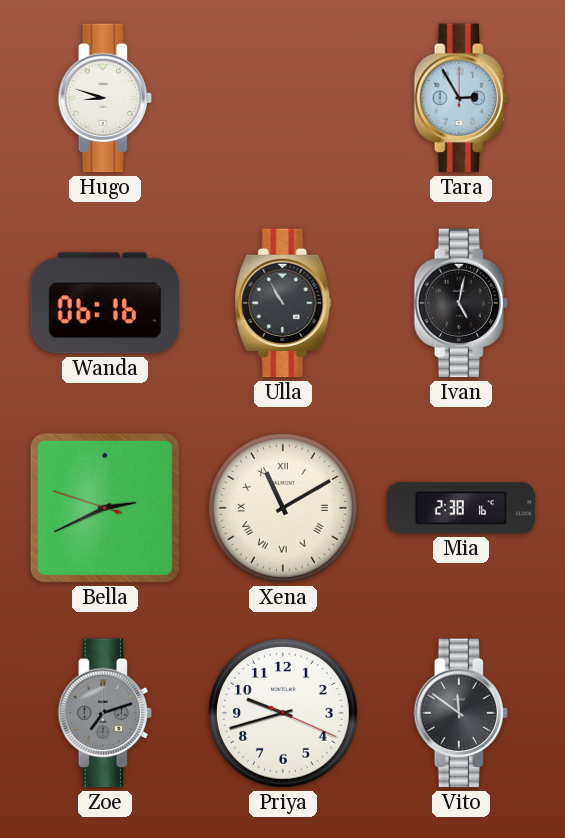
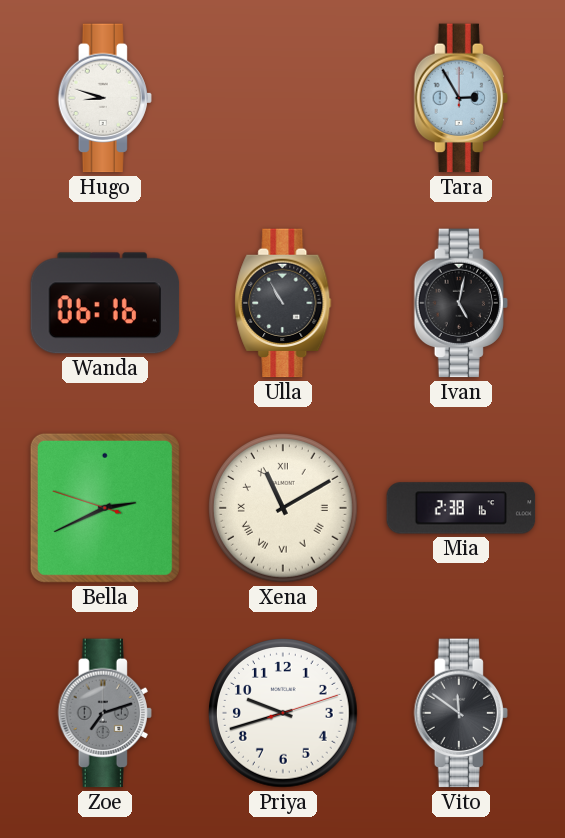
Priya: 9:42:19 -> 9:42:12
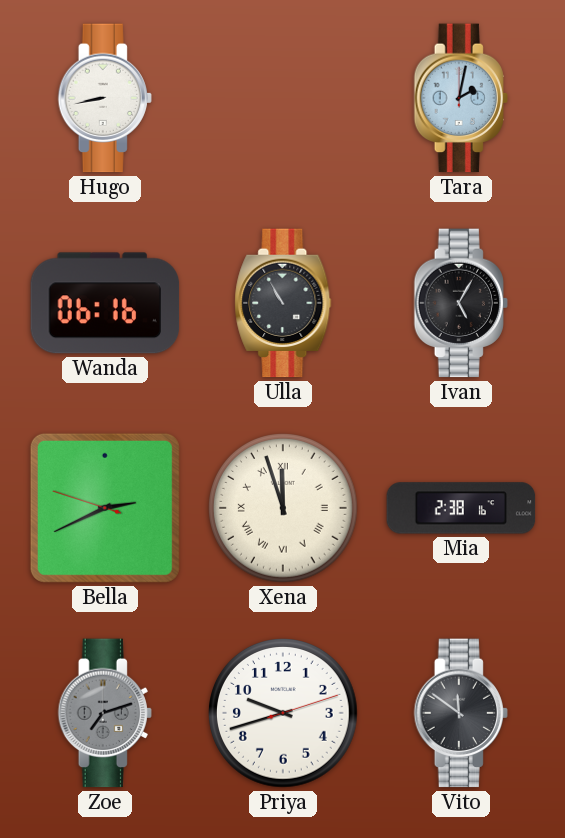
Hugo: 8:48 -> 8:43
Tara: 2:55 -> 2:02
Ivan: 5:02 -> 5:05
Xena: 11:10 -> 11:57
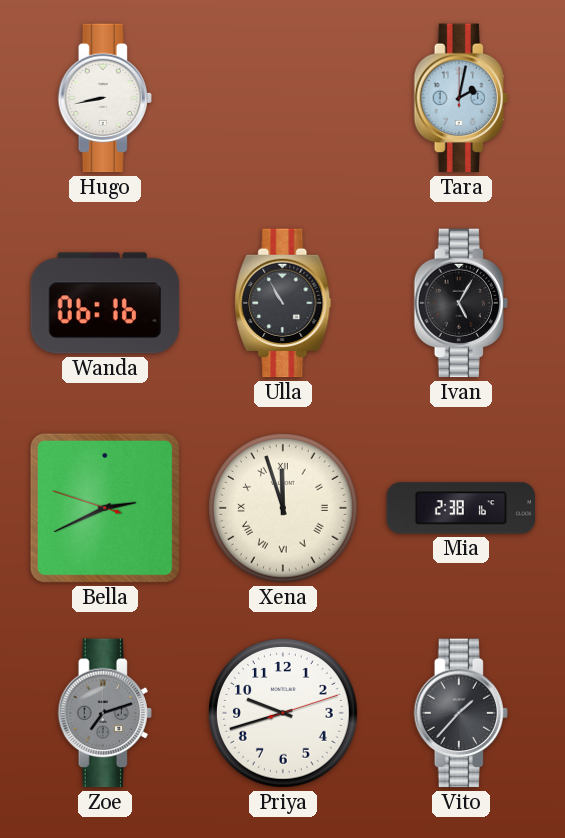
Vito: 11:51 -> 1:37
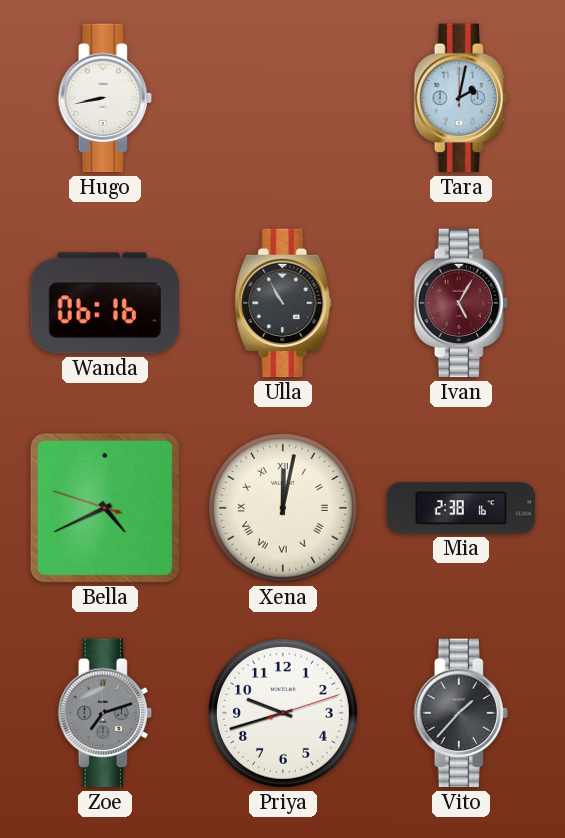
Ivan dial: black -> burgundy
Bella: 2:40 -> 4:40
Xena: 11:57 -> 12:02
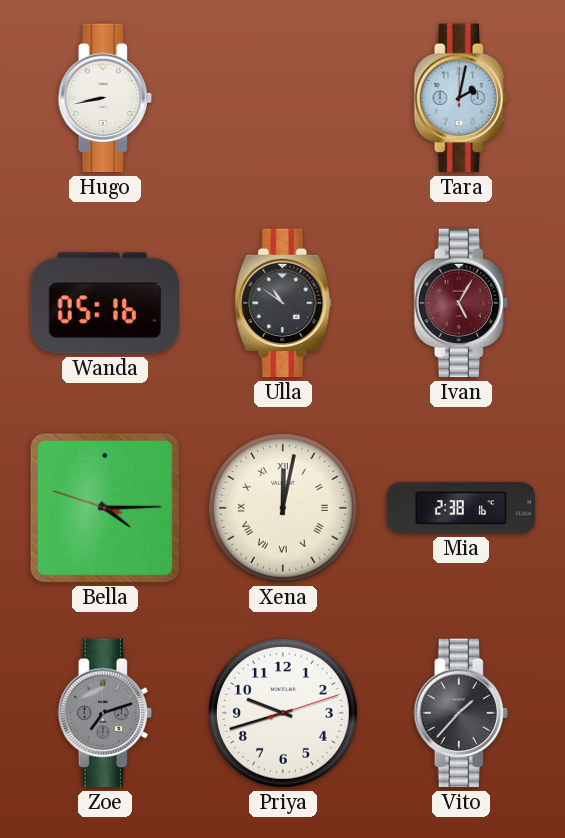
Wanda: 06:16 -> 05:16
Ulla: 10:55 -> 10:51
Bella: 4:40 -> 4:14
